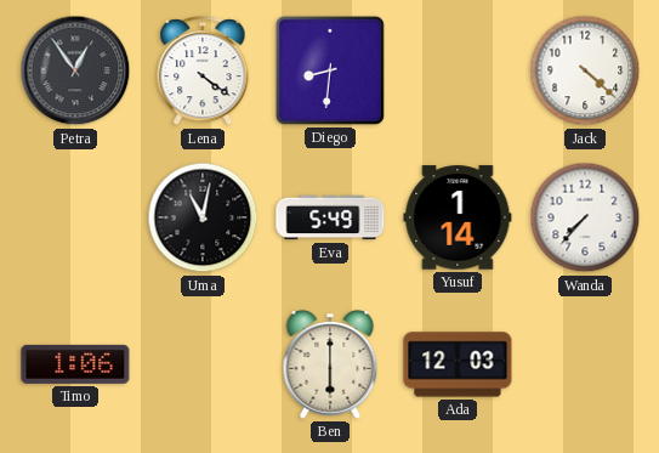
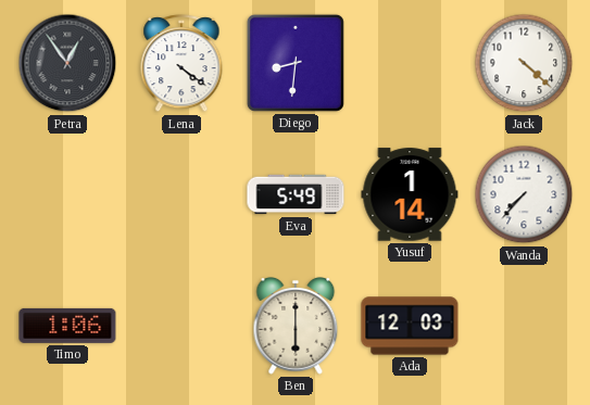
Uma: 11:02 -> none
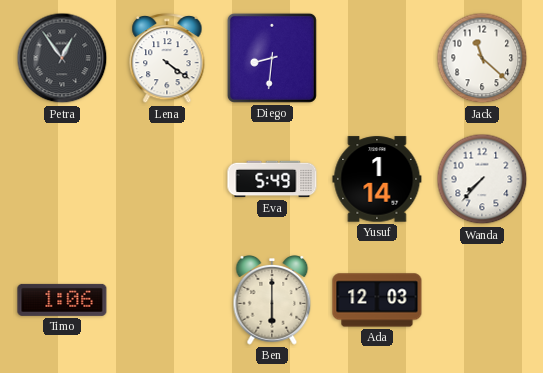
Jack: 4:22 -> 11:22
